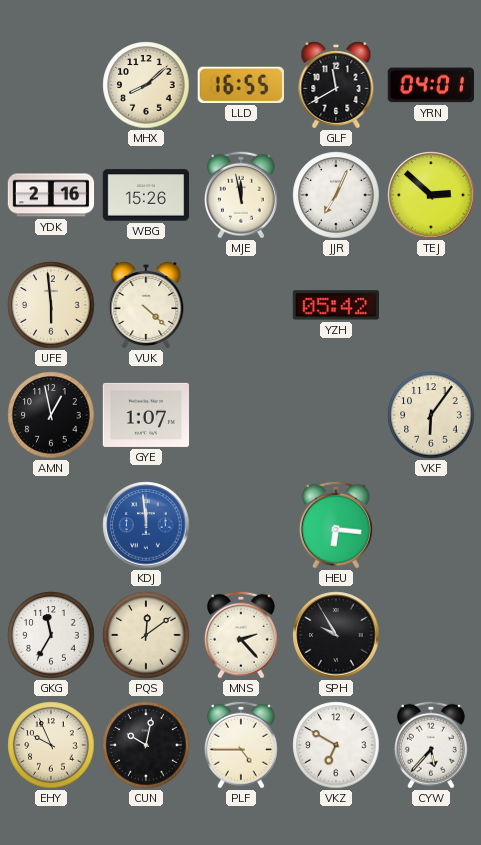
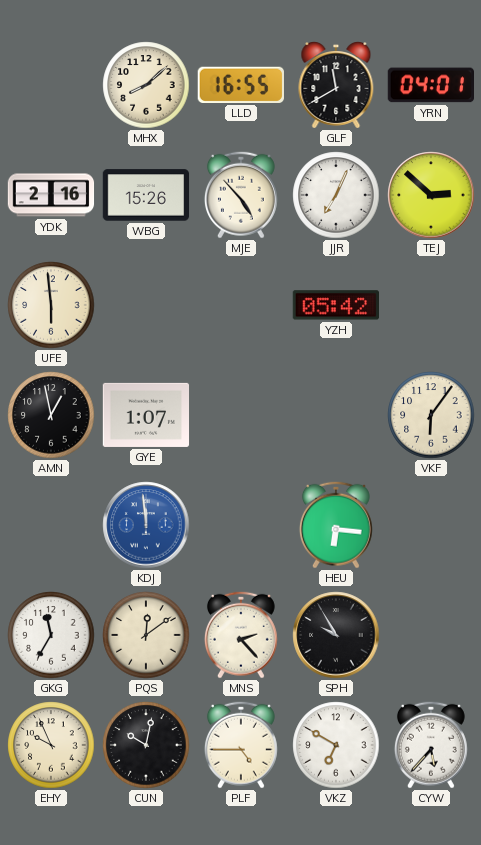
MJE: 11:58 -> 4:53
VUK: 4:22 -> none
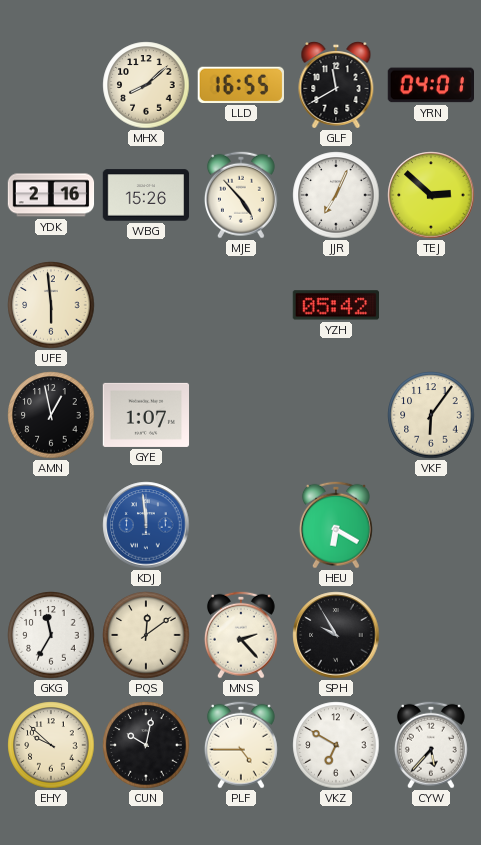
HEU: 6:16 -> 6:20
EHY: 9:56 -> 9:52
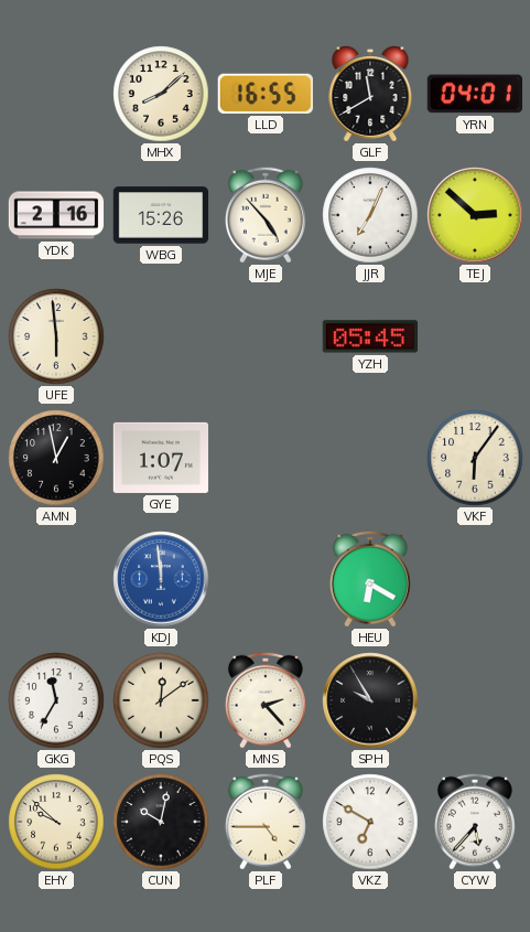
YZH: 05:42 -> 05:45
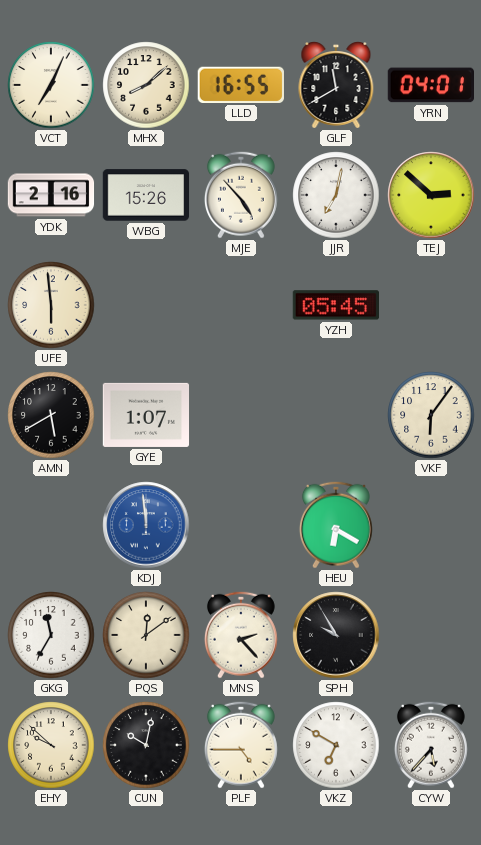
VCT: none -> 7:04
JJR: 7:04 -> 7:02
AMN: 12:58 -> 5:40
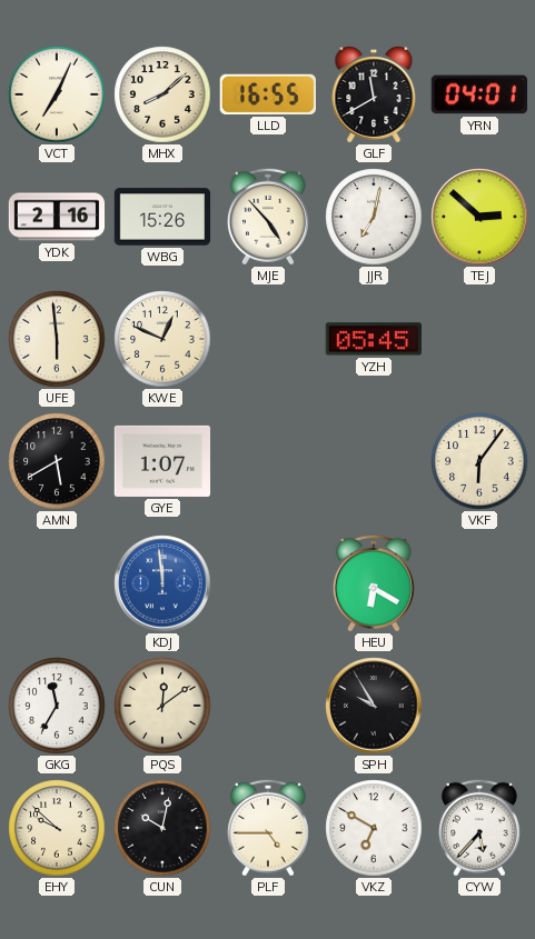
KWE: none -> 12:49
MNS: 2:23 -> none
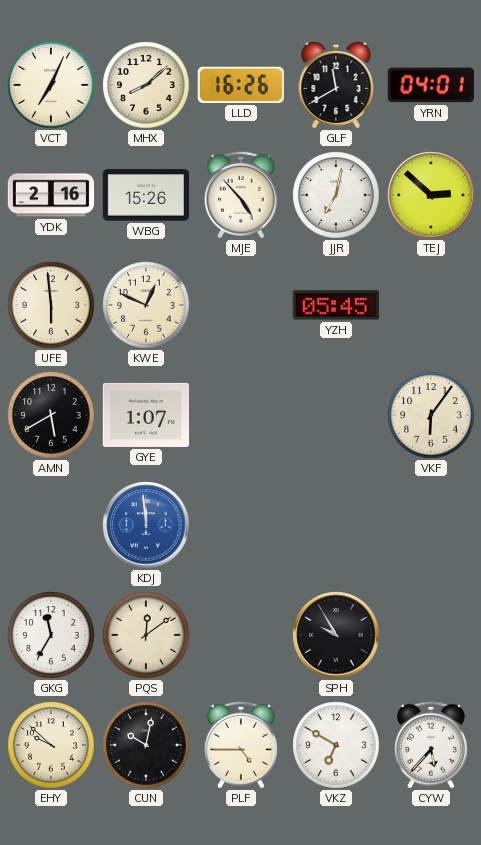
LLD: 16:55 -> 16:26
HEU: 6:20 -> none
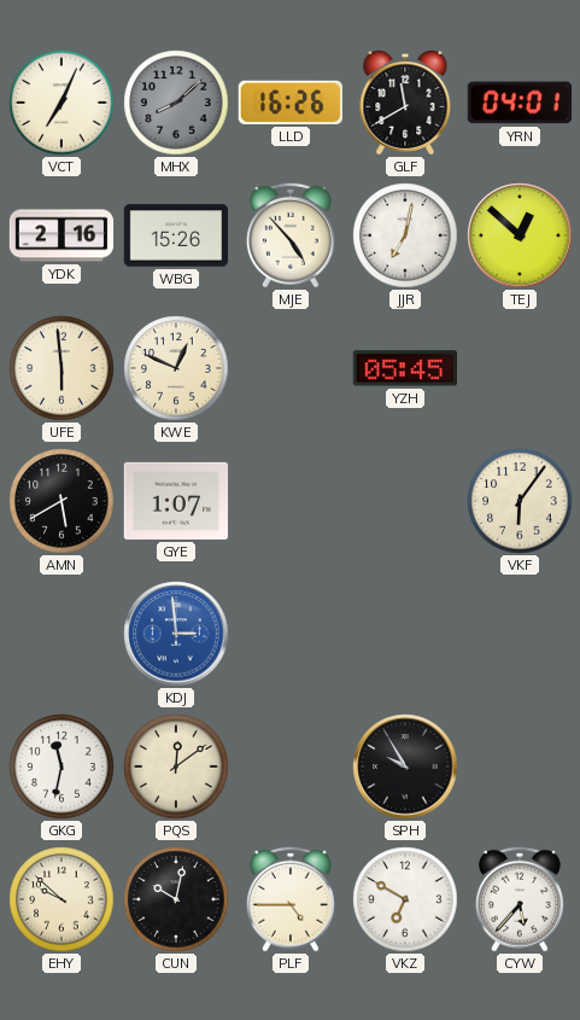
MHX dial: cream -> grey
TEJ: 2:52 -> 12:52
KDJ: 11:59 -> 2:59
GKG: 11:35 -> 11:32
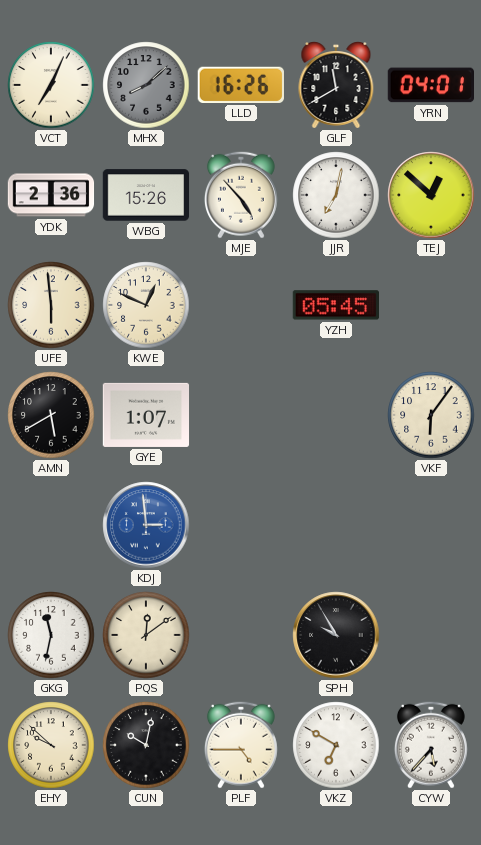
YDK: 2:16 -> 2:36
